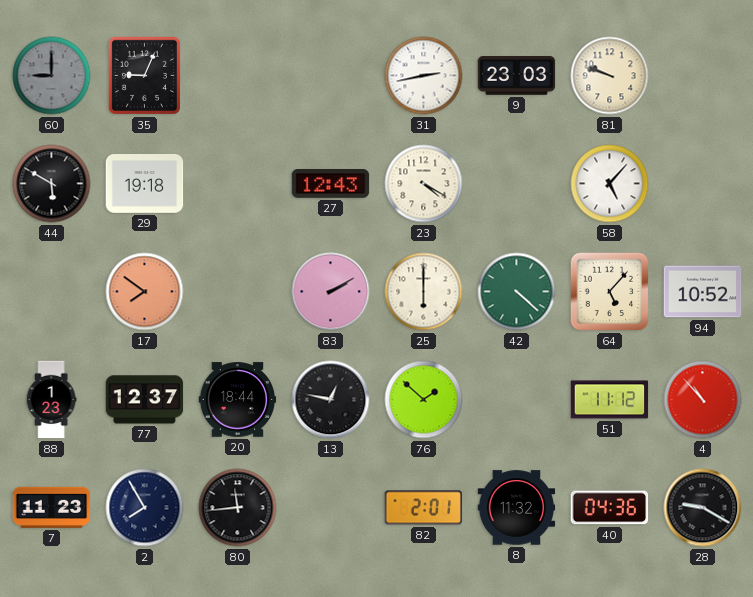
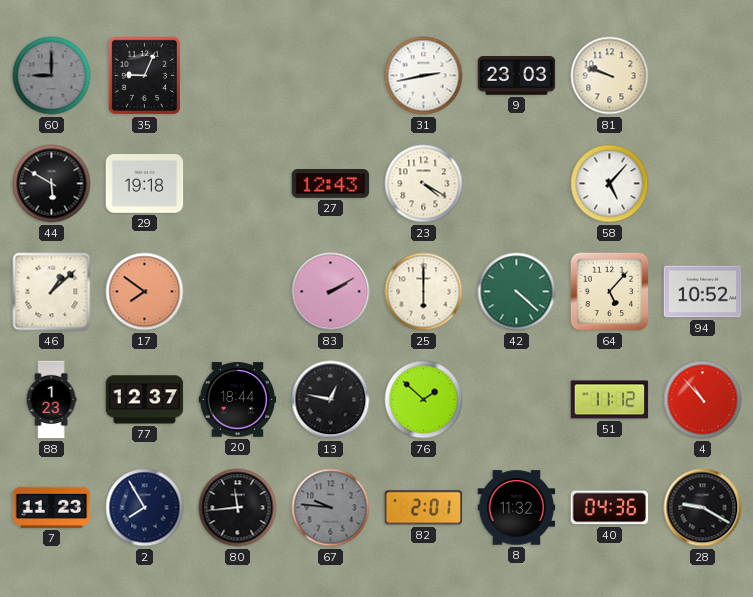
46: none -> 1:08
67: none -> 9:46
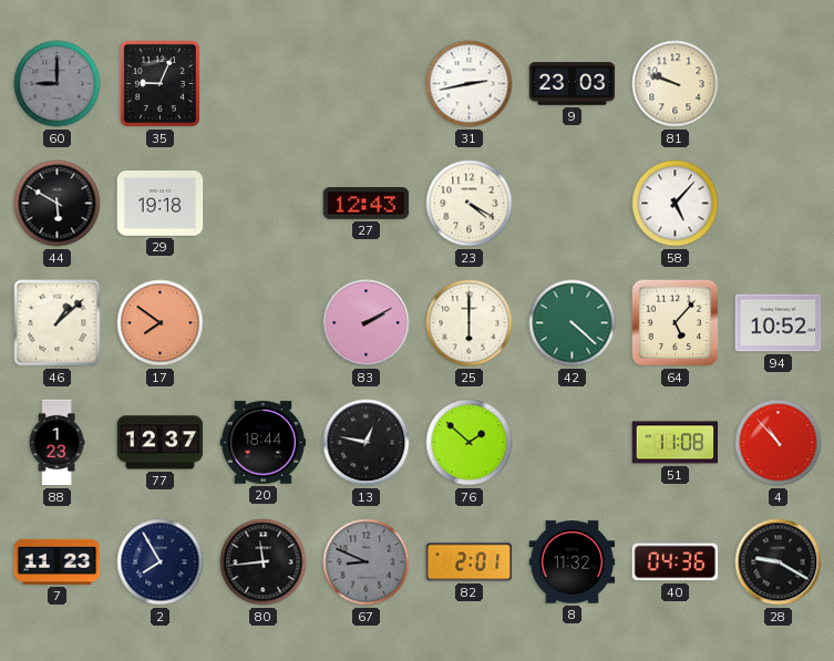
51: 11:12 -> 11:08
67: 9:46 -> 8:49
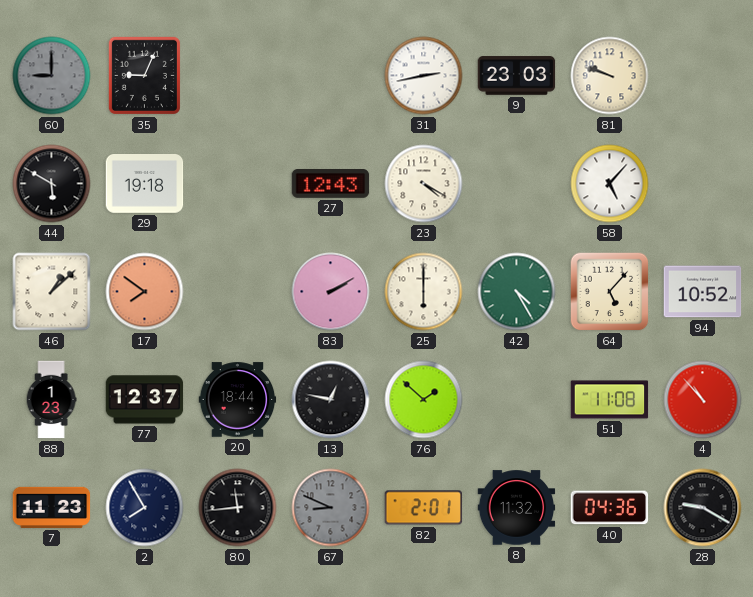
42: 4:22 -> 4:25
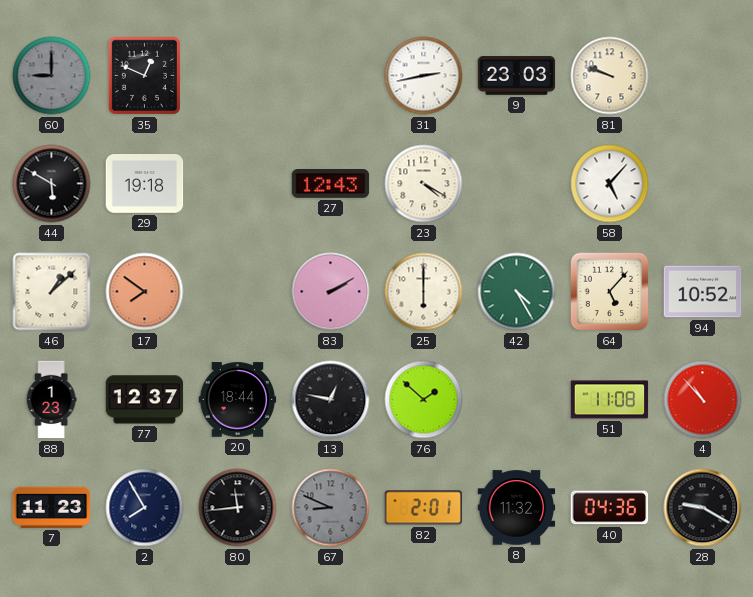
35: 9:04 -> 12:49
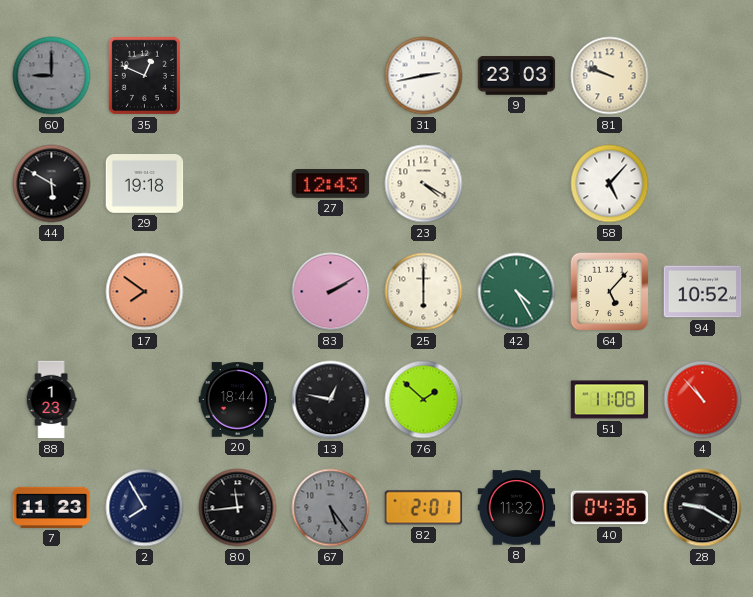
46: 1:08 -> none
77: 12:37 -> none
67: 8:49 -> 5:24
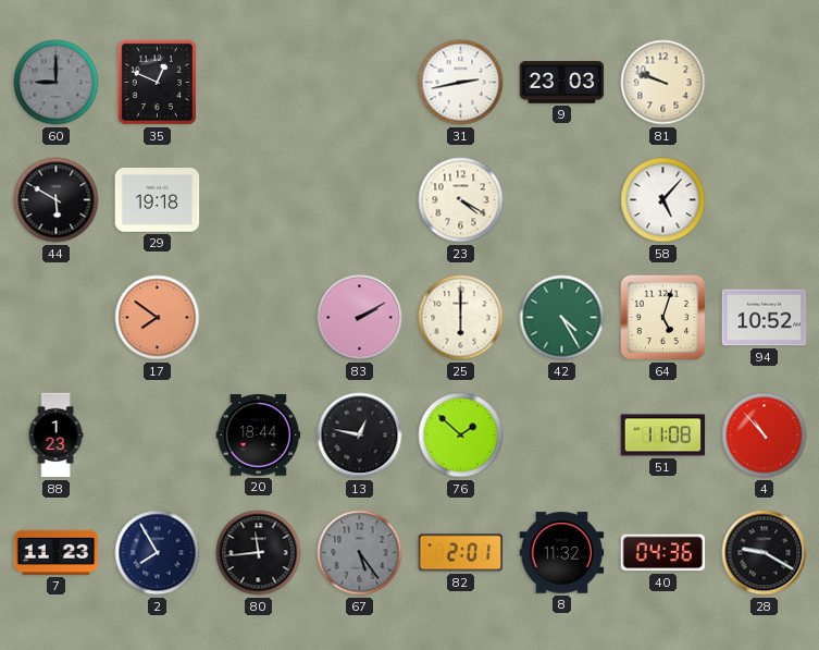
27: 12:43 -> none
64: 5:07 -> 5:03
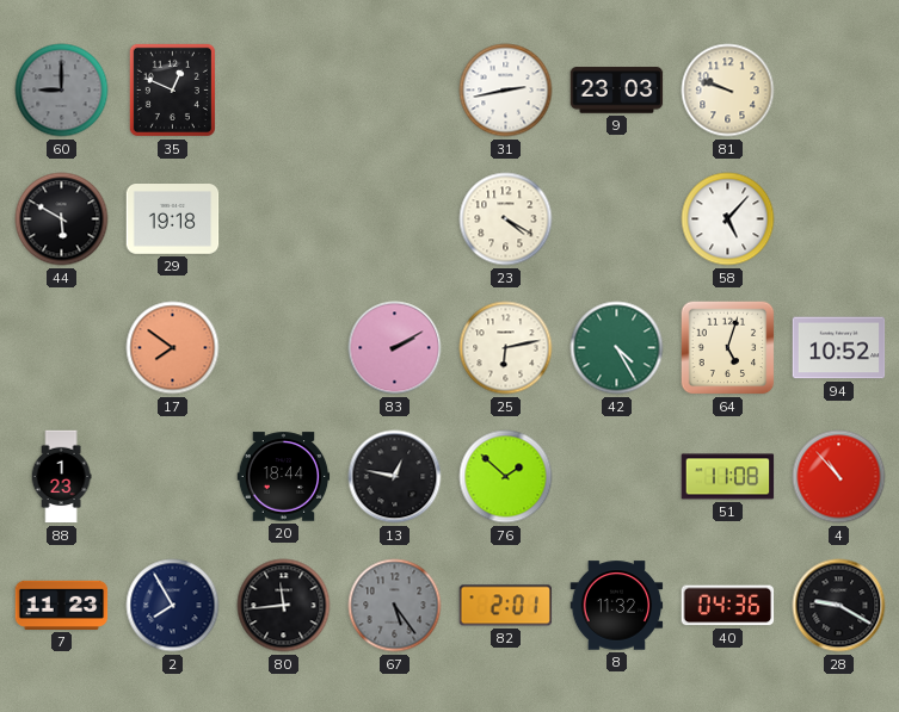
25: 6:00 -> 6:13
